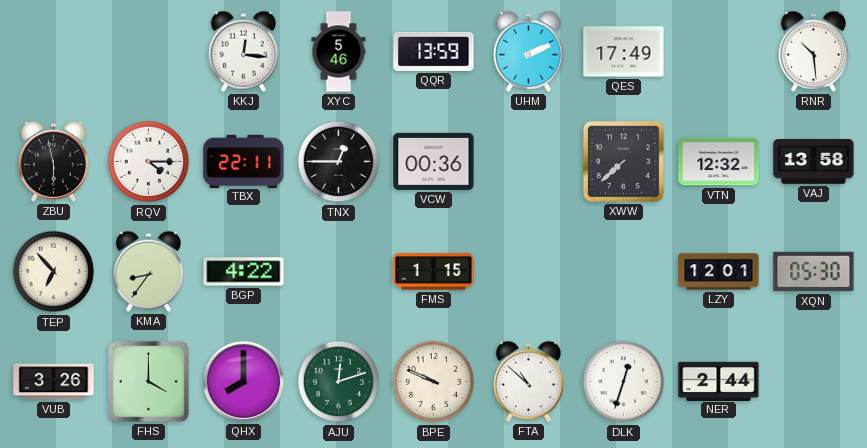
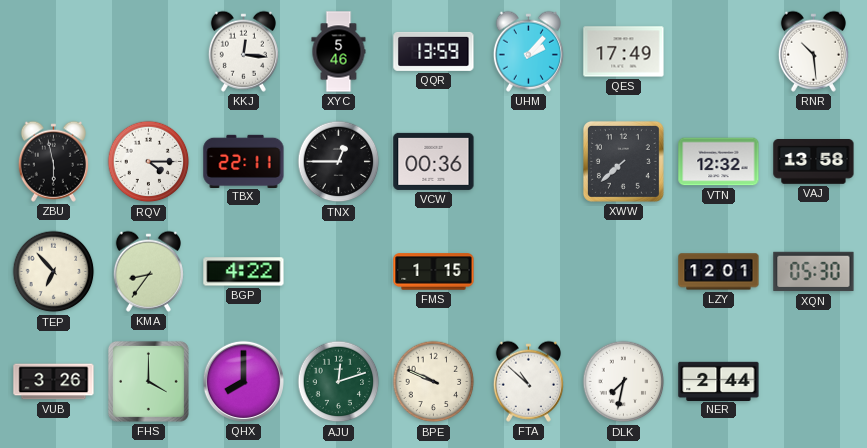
UHM: 2:11 -> 2:07
DLK: 12:33 -> 7:32
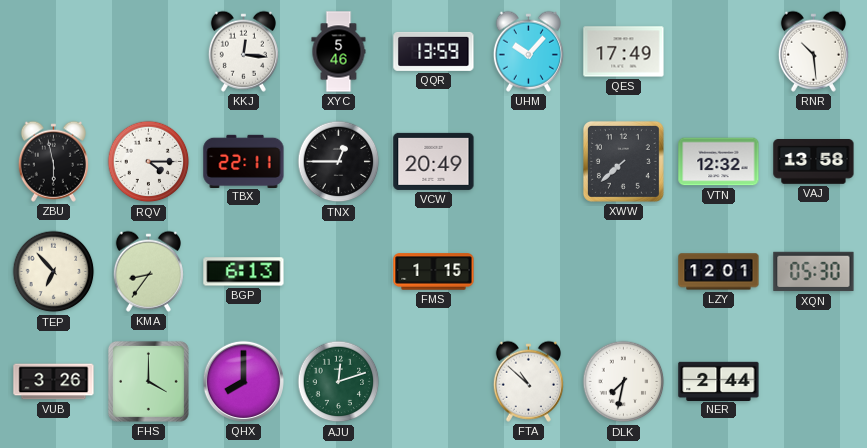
UHM: 2:07 -> 10:07
VCW: 00:36 -> 20:49
BGP: 4:22 -> 6:13
BPE: 9:49 -> none
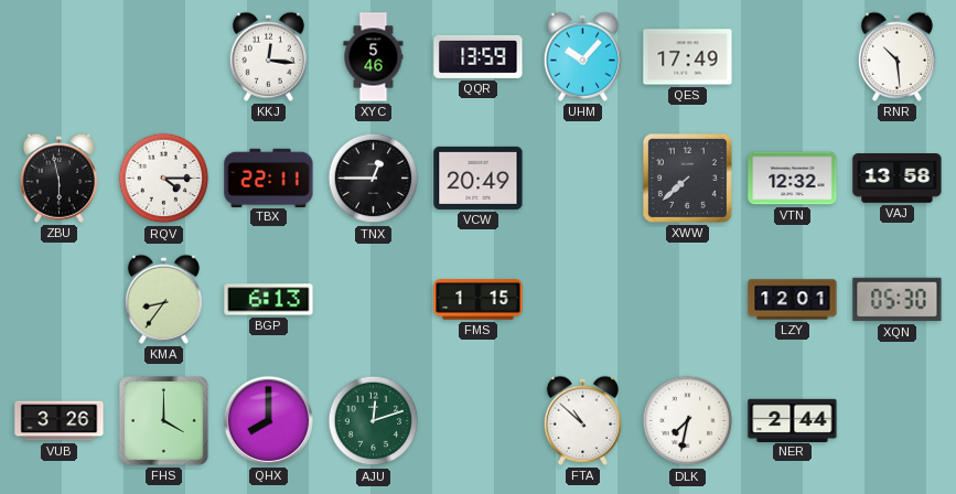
TEP: 6:53 -> none
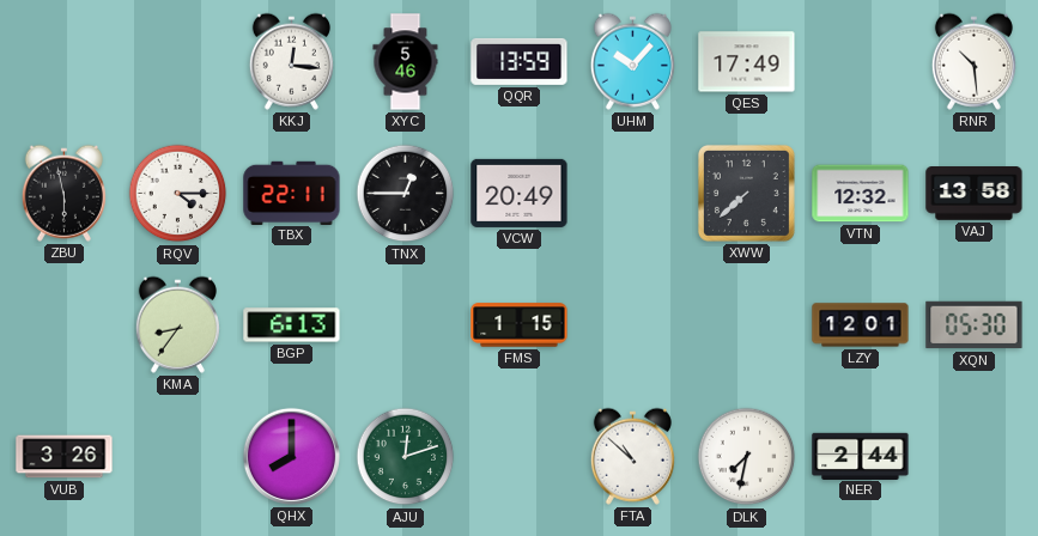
FHS: 4:00 -> none
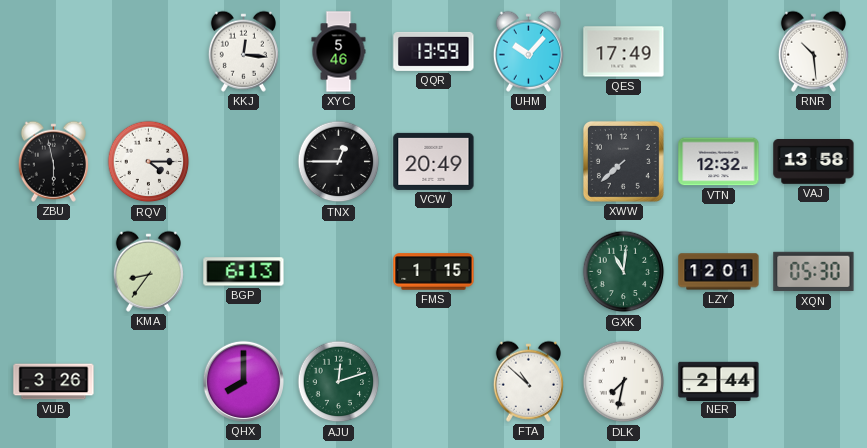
TBX: 22:11 -> none
GXK: none -> 11:01
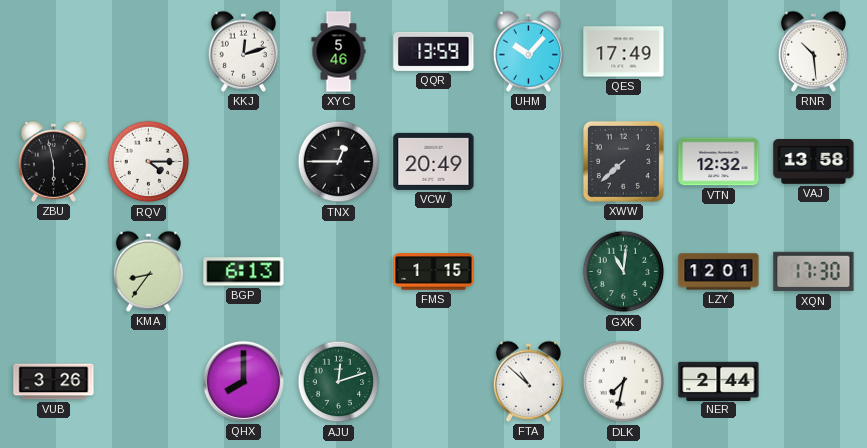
KKJ: 12:16 -> 12:12
XQN: 05:30 -> 17:30
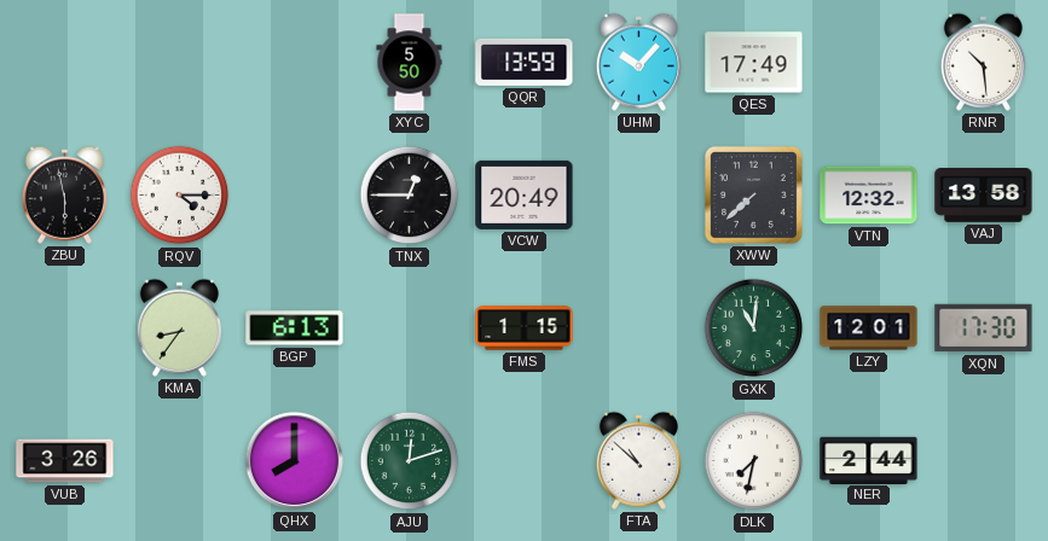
KKJ: 12:12 -> none
XYC: 5:46 -> 5:50
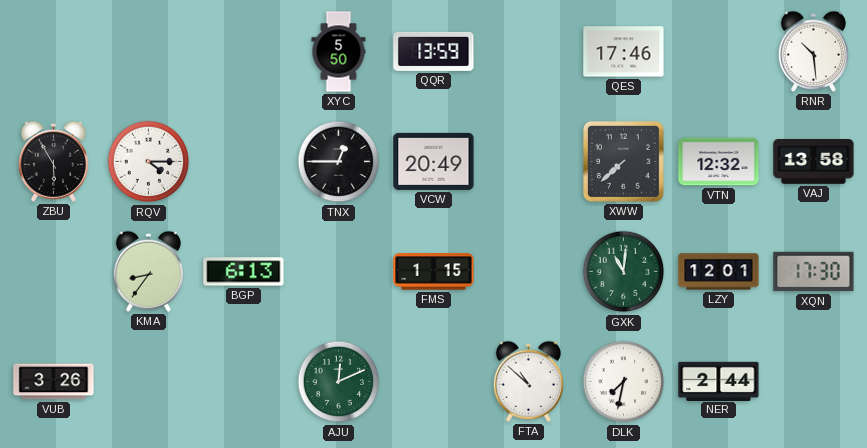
UHM: 10:07 -> none
QES: 17:49 -> 17:46
ZBU: 5:58 -> 5:55
QHX: 8:00 -> none
AJU: 12:12 -> 12:11
